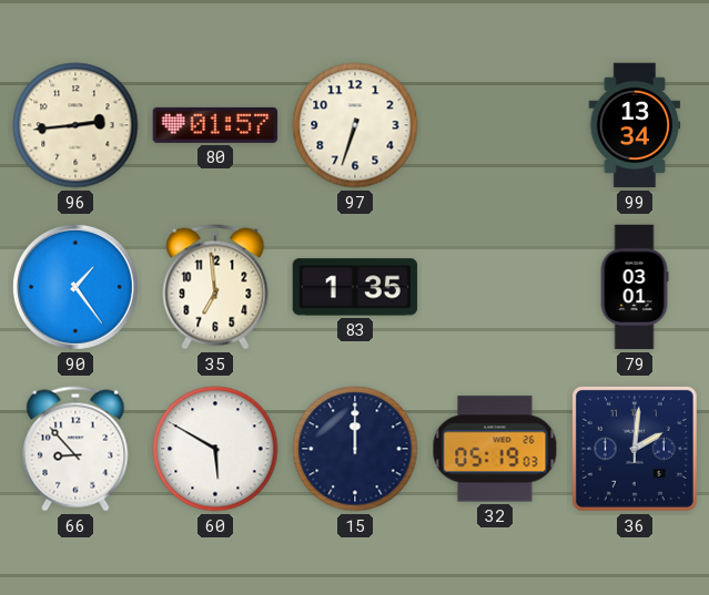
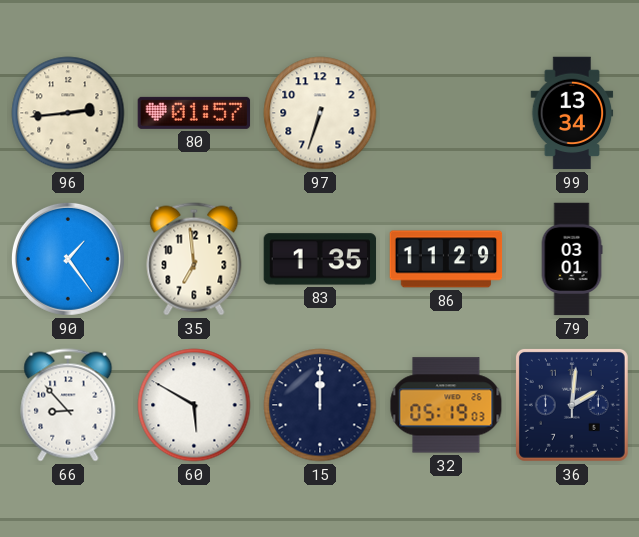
86: none -> 11:29
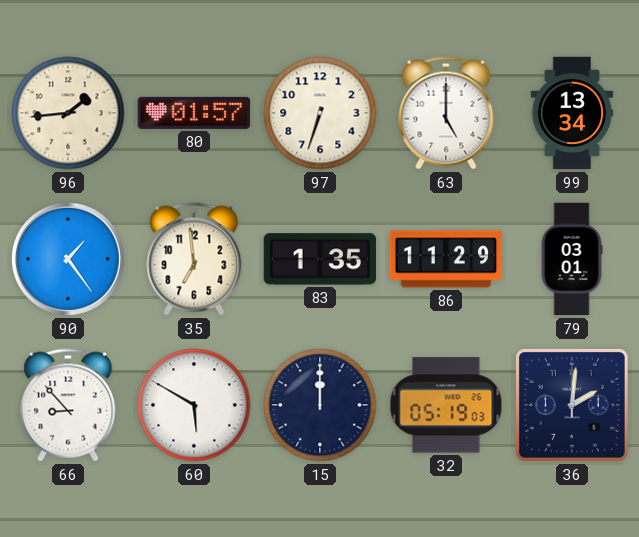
96: 2:44 -> 1:44
63: none -> 5:00
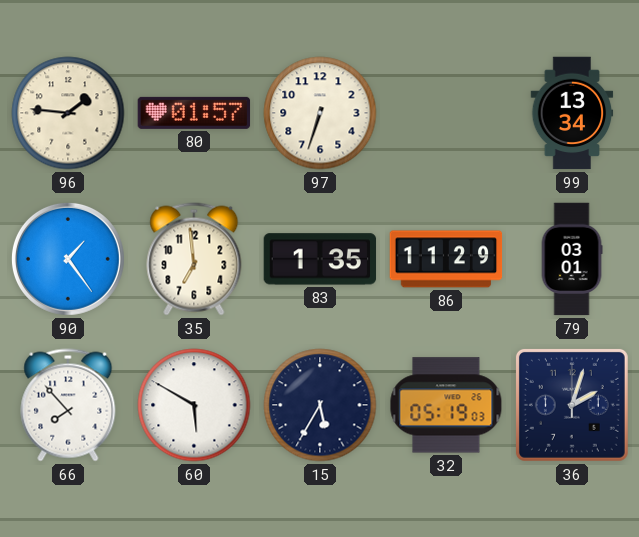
96: 1:44 -> 1:46
63: 5:00 -> none
66: 8:53 -> 7:53
15: 12:00 -> 5:35
36: 2:01 -> 2:03
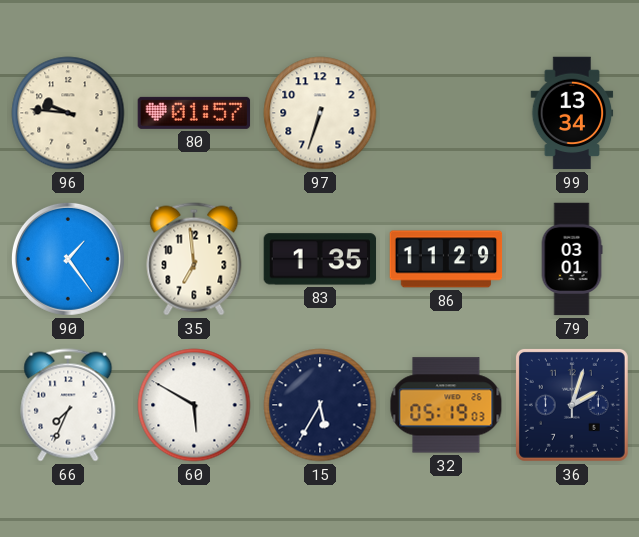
96: 1:46 -> 9:46
66: 7:53 -> 7:34
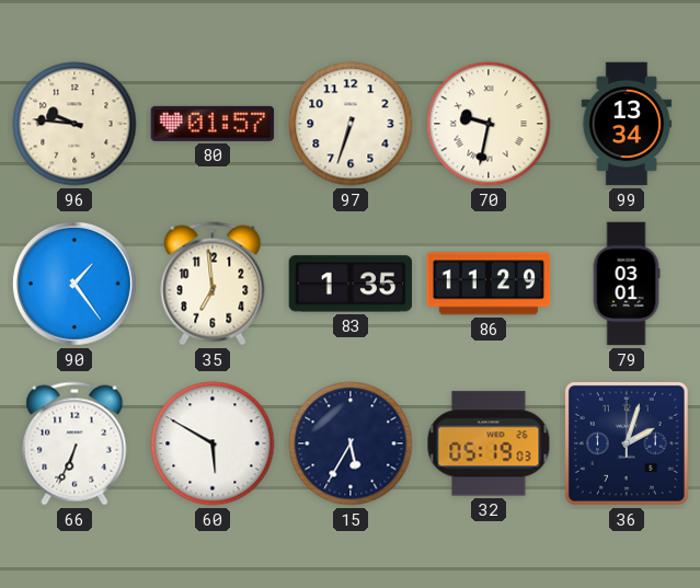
70: none -> 9:32
66: 7:34 -> 6:34
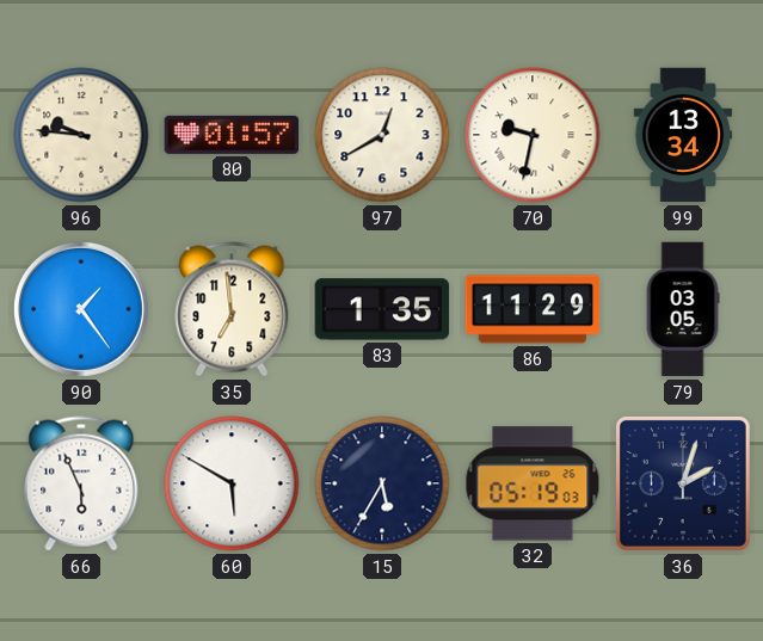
97: 6:33 -> 12:40
79: 03:01 -> 03:05
66: 6:34 -> 5:56
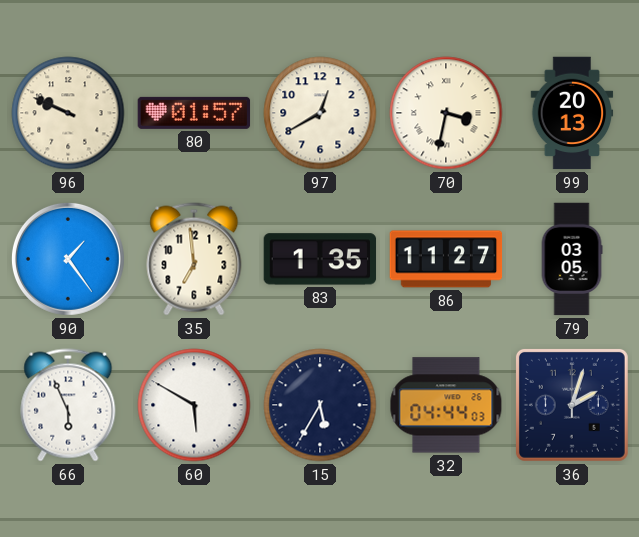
96: 9:46 -> 9:49
70: 9:32 -> 3:32
99: 13:34 -> 20:13
86: 11:29 -> 11:27
32: 05:19 -> 04:44
